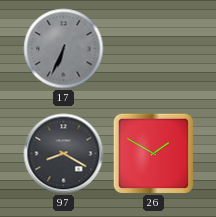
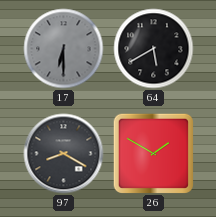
17: 6:34 -> 6:30
64: none -> 5:40
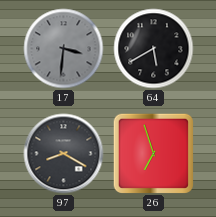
17: 6:30 -> 3:31
26: 1:50 -> 6:57
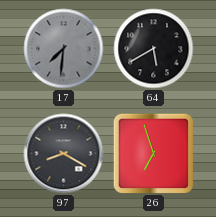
17: 3:31 -> 7:31
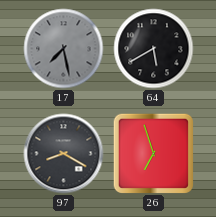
17: 7:31 -> 7:28
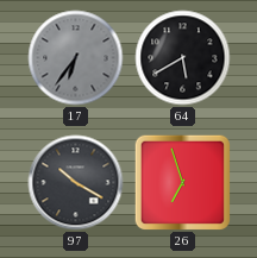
17: 7:28 -> 6:36
97: 8:20 -> 10:20
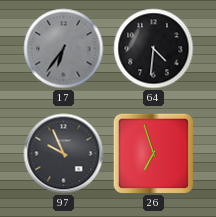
64: 5:40 -> 4:31
97: 10:20 -> 9:56
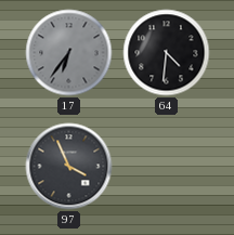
97: 9:56 -> 3:56
26: 6:57 -> none
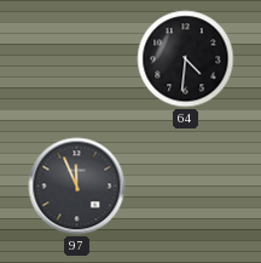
17: 6:36 -> none
97: 3:56 -> 11:56
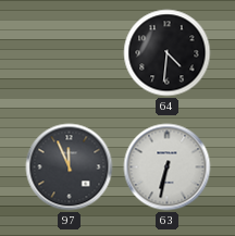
63: none -> 6:32
